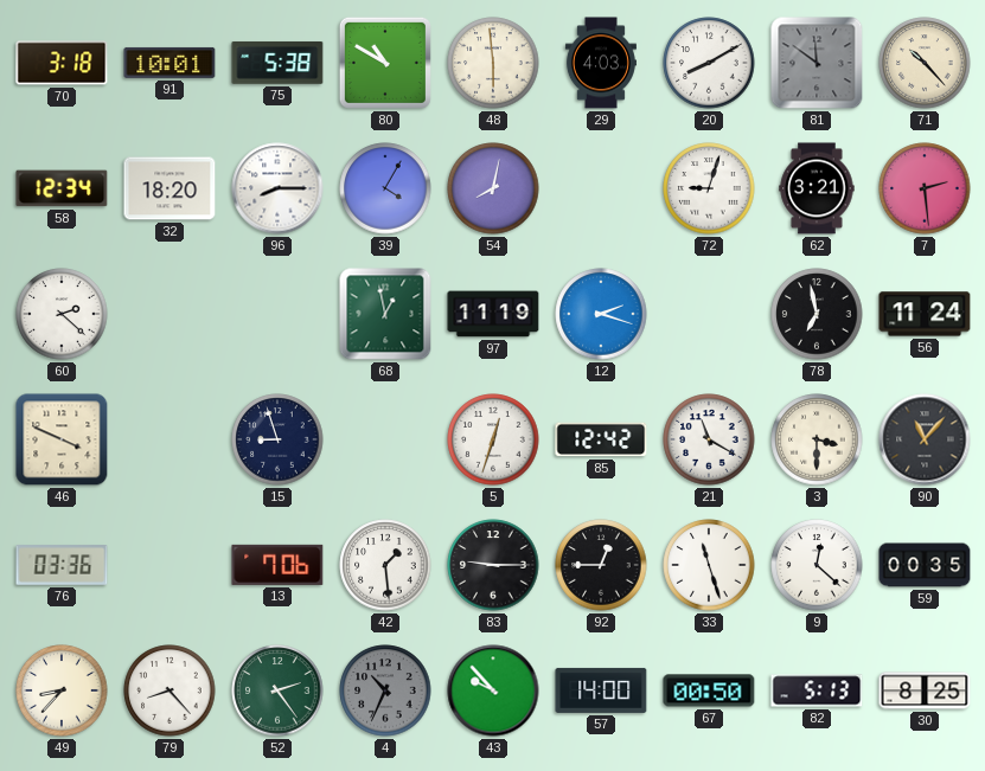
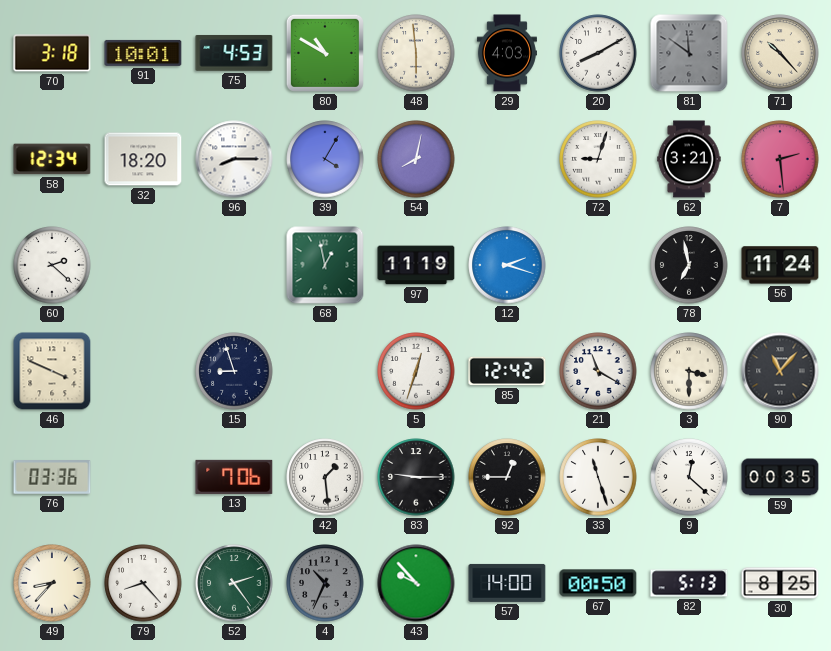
75: 5:38 -> 4:53
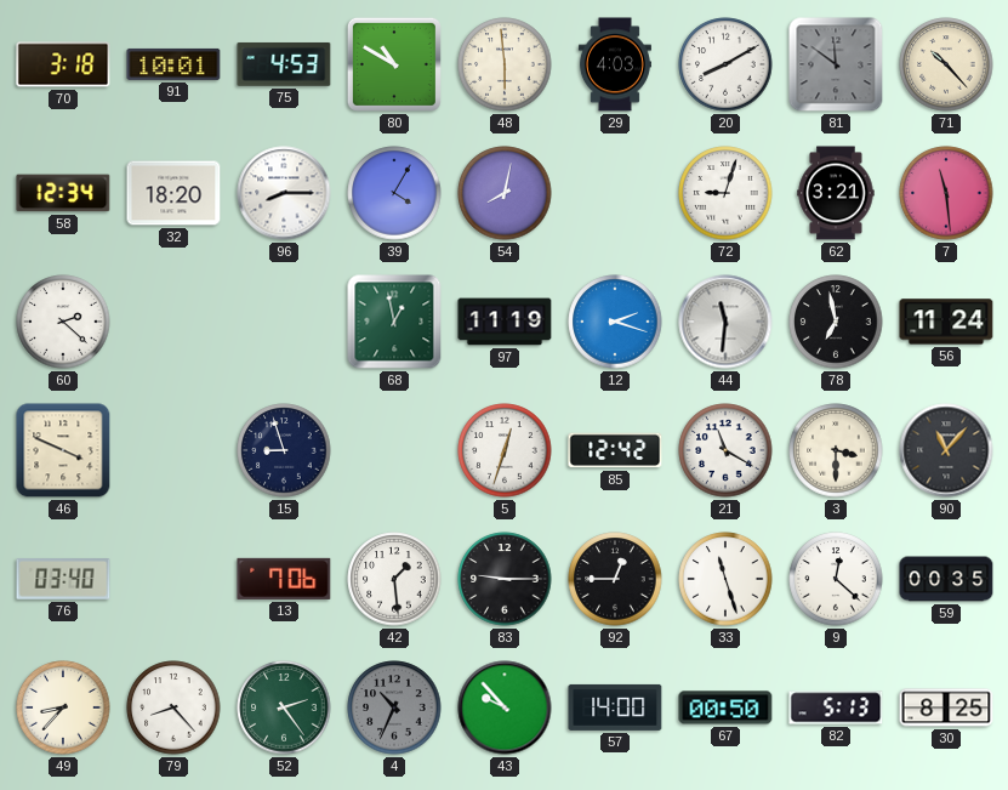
7: 2:29 -> 11:29
44: none -> 11:31
76: 03:36 -> 03:40
